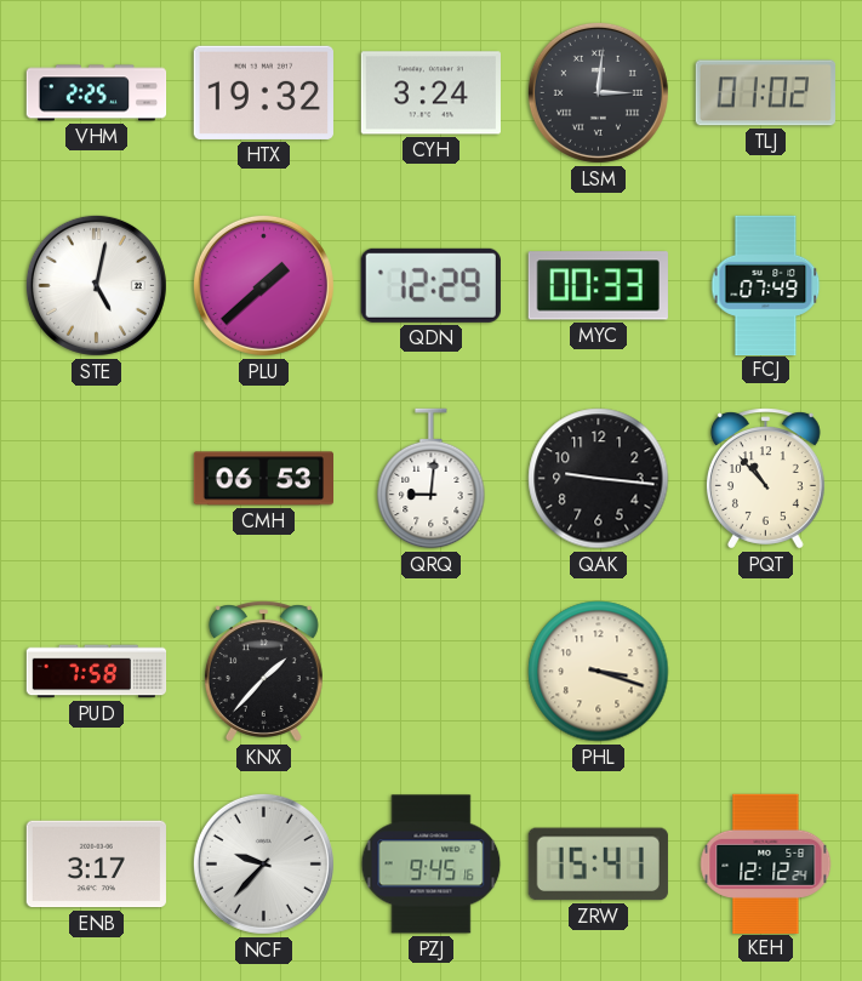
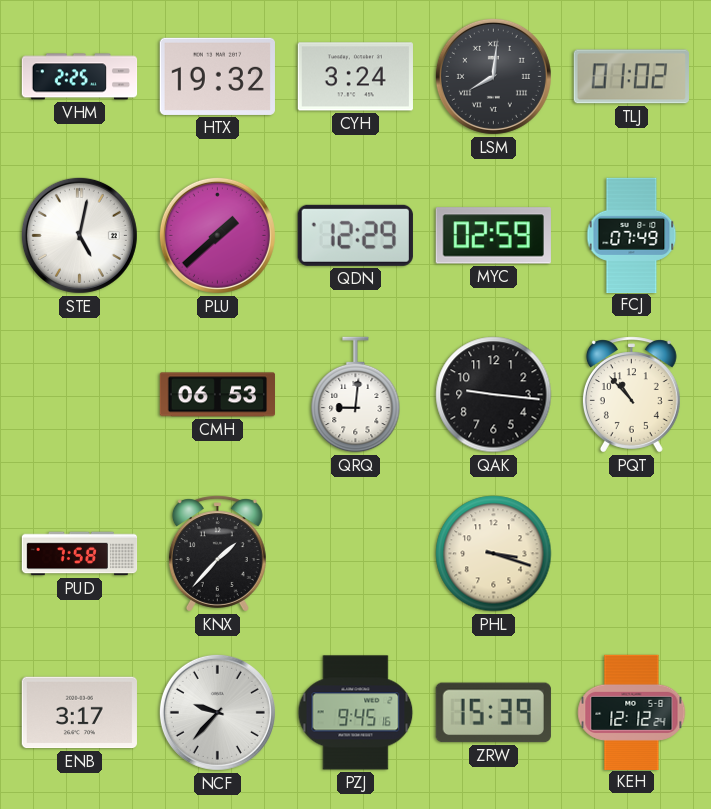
LSM: 3:01 -> 8:01
MYC: 00:33 -> 02:59
ZRW: 15:41 -> 15:39
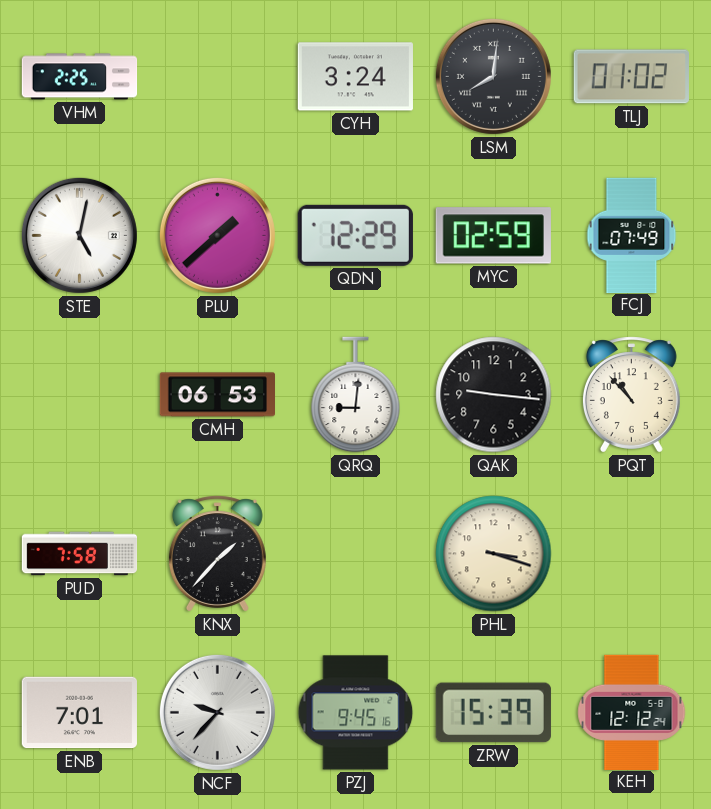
HTX: 19:32 -> none
ENB: 3:17 -> 7:01
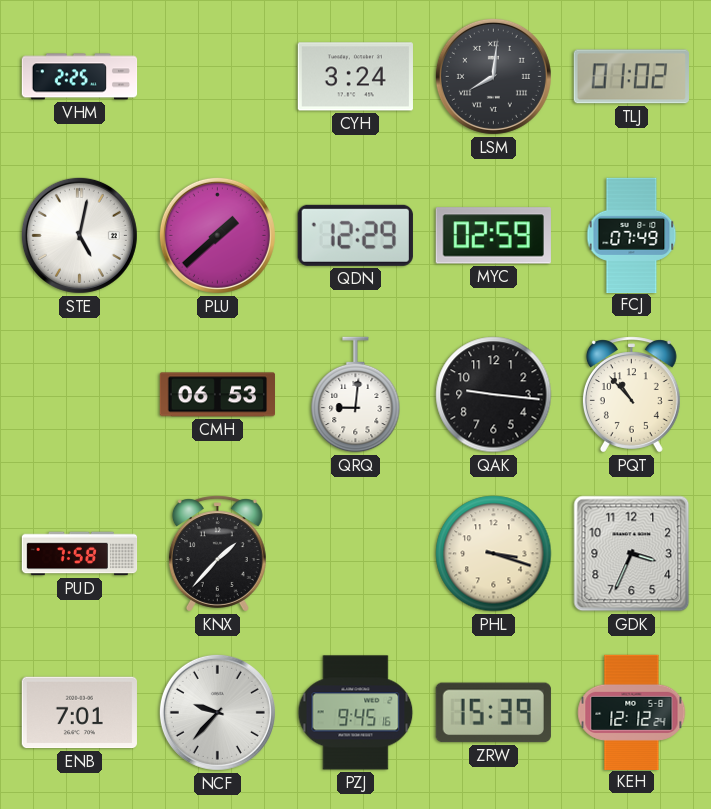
GDK: none -> 3:34
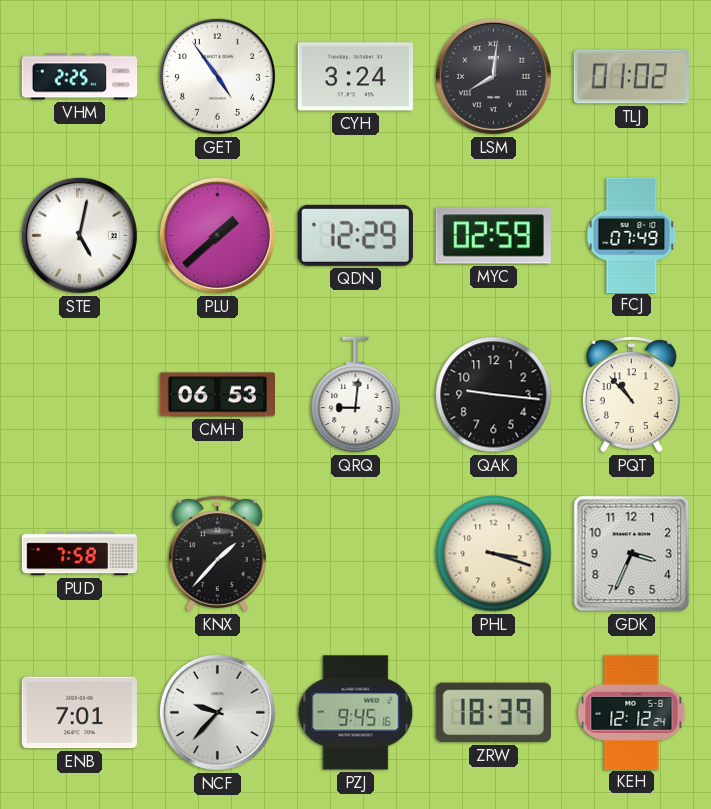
GET: none -> 4:54
ZRW: 15:39 -> 18:39
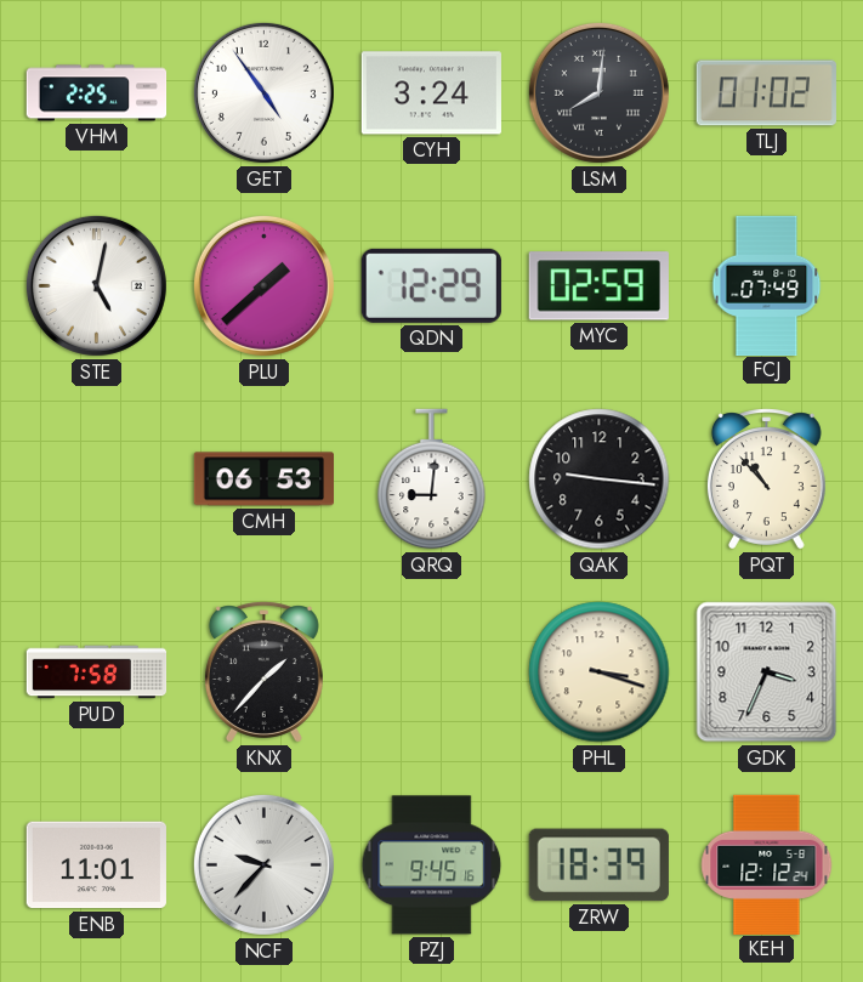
ENB: 7:01 -> 11:01
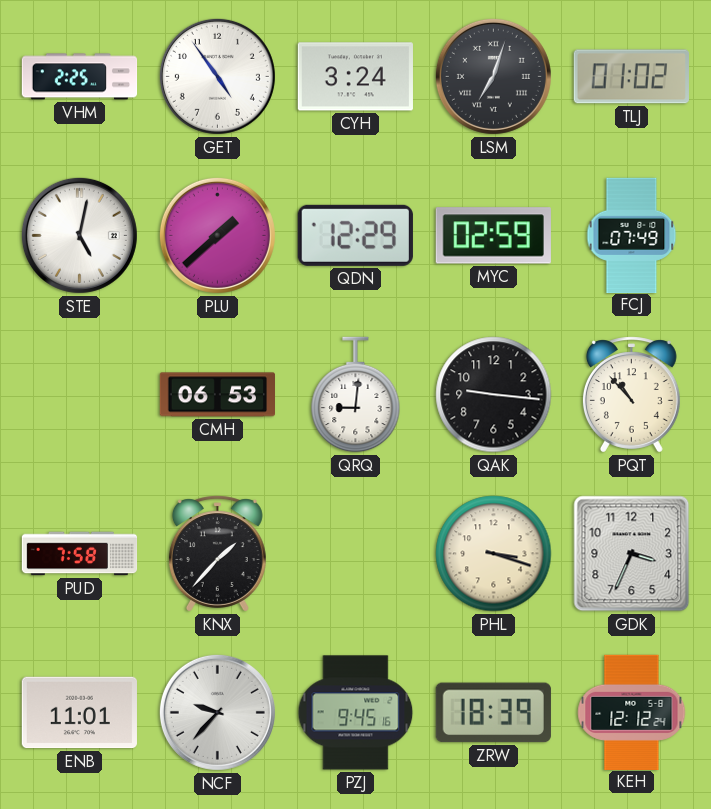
LSM: 8:01 -> 7:03
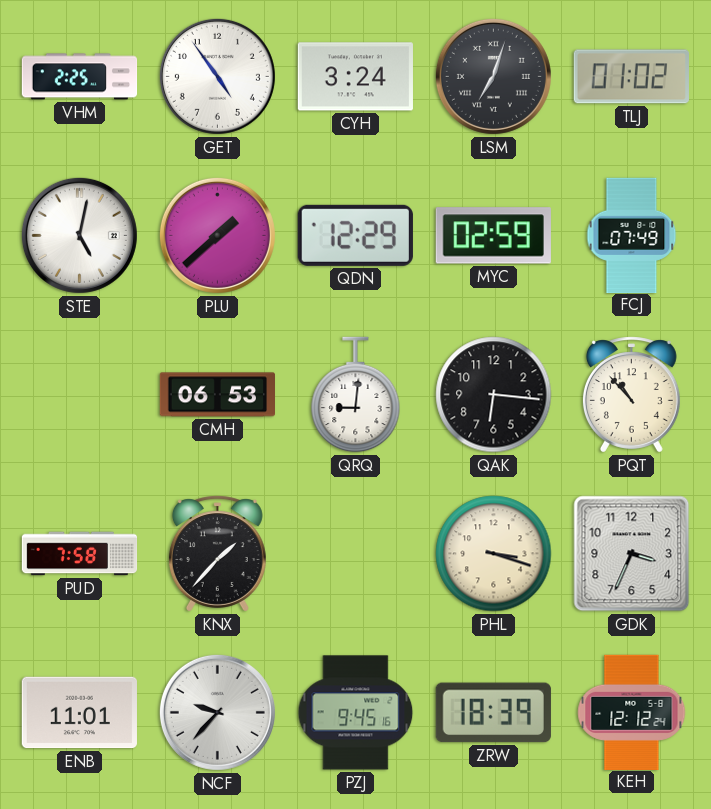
QAK: 9:16 -> 6:16
